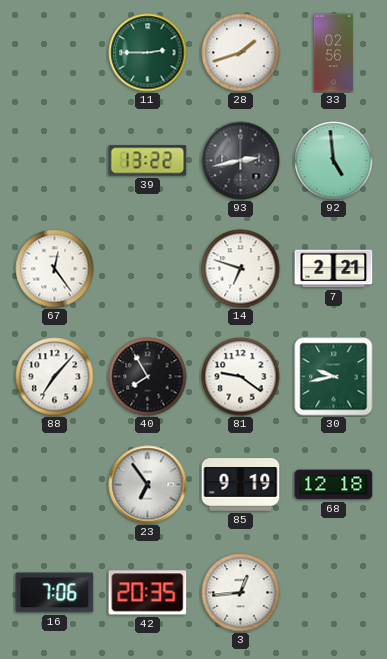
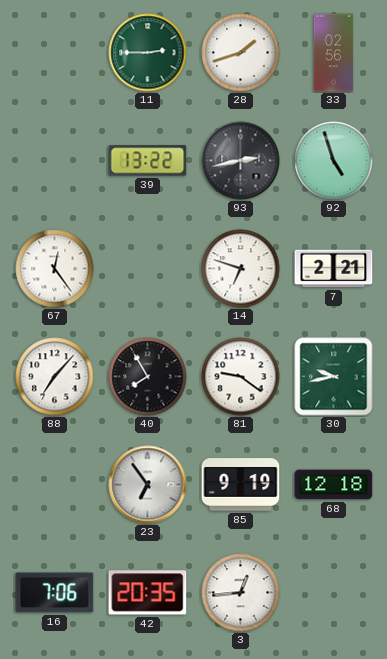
92: 4:59 -> 4:57
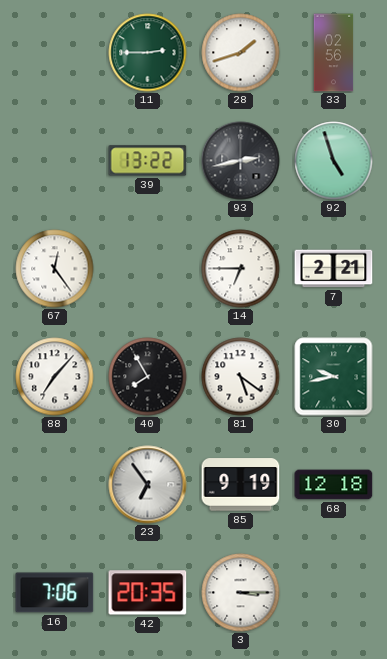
14: 6:48 -> 6:45
81: 9:21 -> 5:21
3: 12:44 -> 3:15
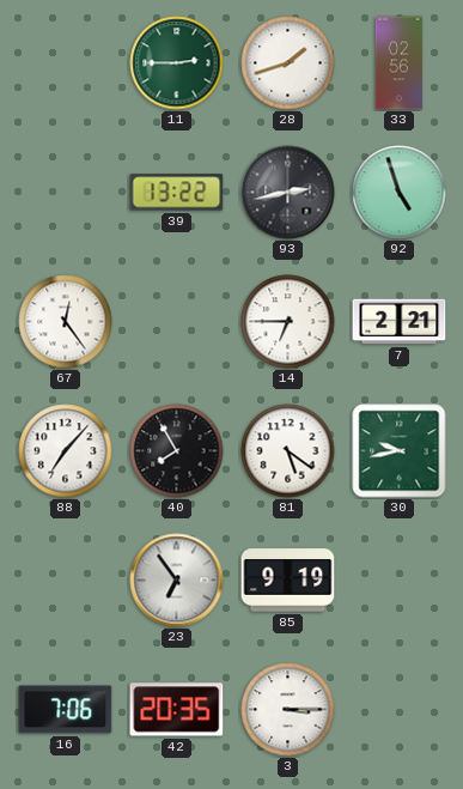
68: 12:18 -> none
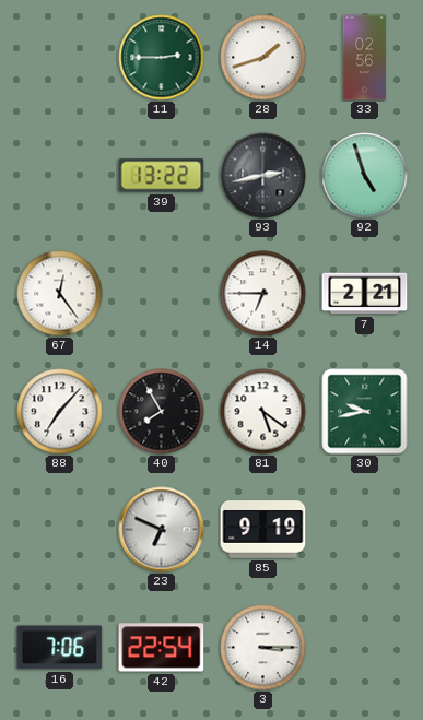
23: 6:54 -> 6:49
42: 20:35 -> 22:54
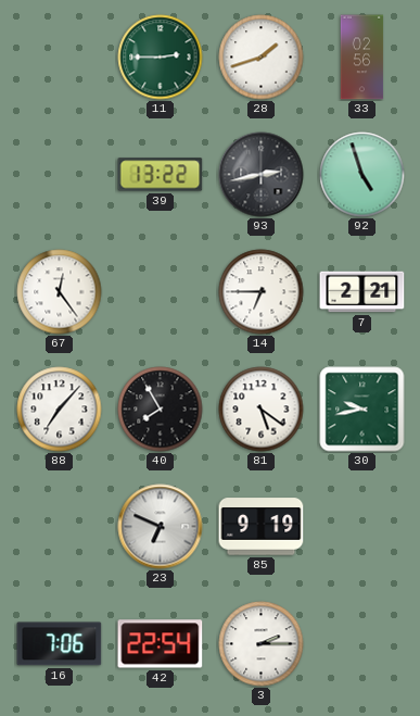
3: 3:15 -> 2:15
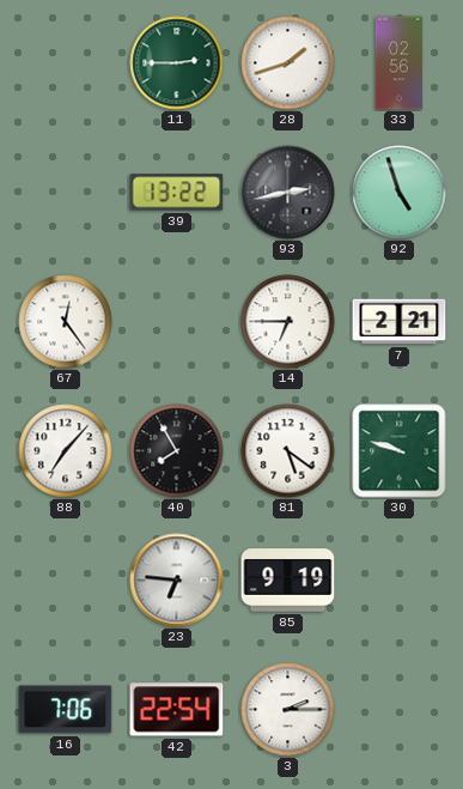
30: 9:43 -> 9:48
23: 6:49 -> 6:46
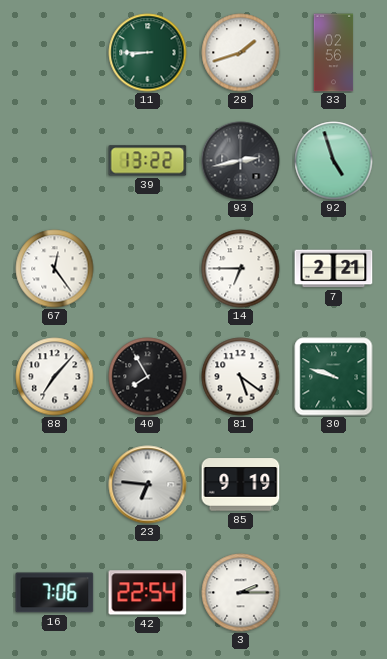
11: 2:45 -> 8:45
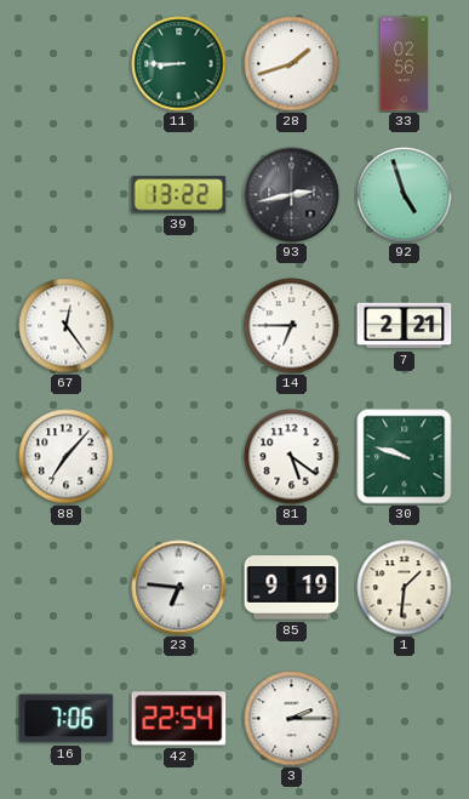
40: 7:55 -> none
1: none -> 1:31
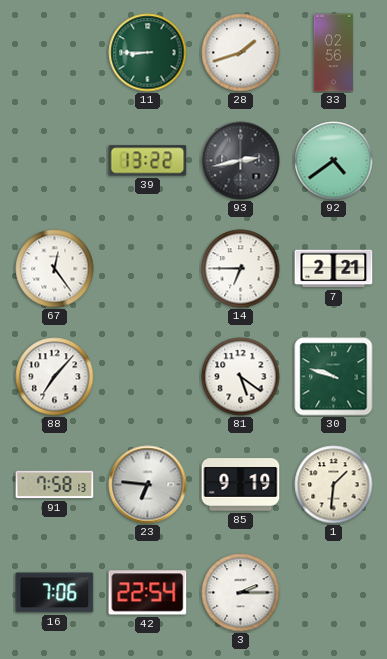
92: 4:57 -> 4:39
91: none -> 7:58
